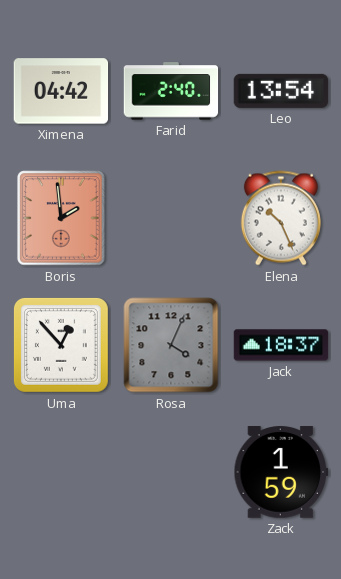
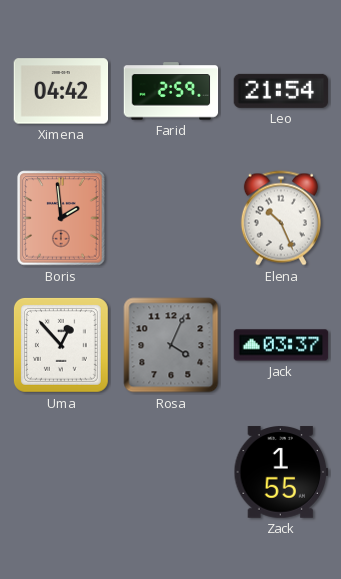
Farid: 2:40 -> 2:59
Leo: 13:54 -> 21:54
Jack: 18:37 -> 03:37
Zack: 1:59 -> 1:55
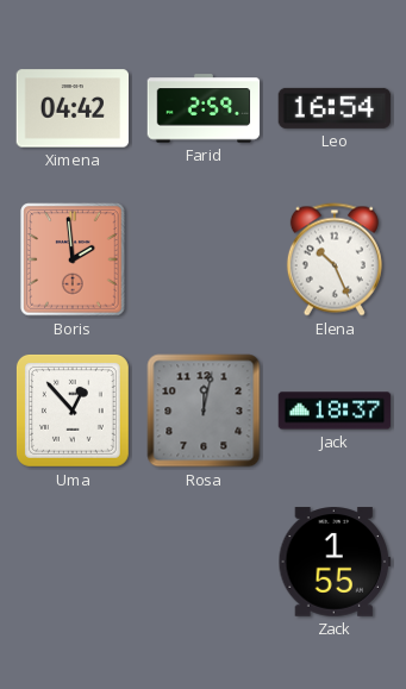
Leo: 21:54 -> 16:54
Rosa: 4:04 -> 12:02
Jack: 03:37 -> 18:37
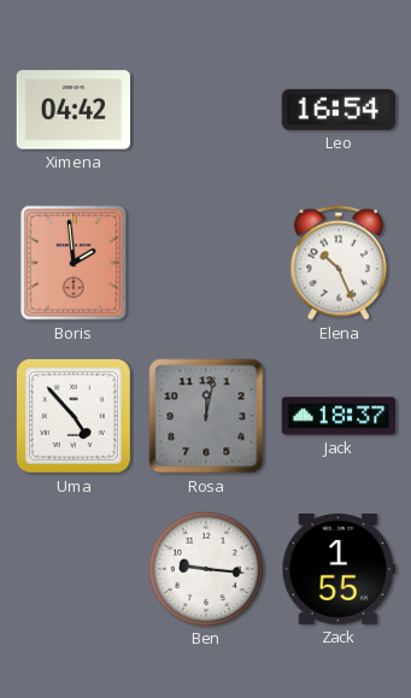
Farid: 2:59 -> none
Uma: 12:53 -> 4:53
Ben: none -> 9:16
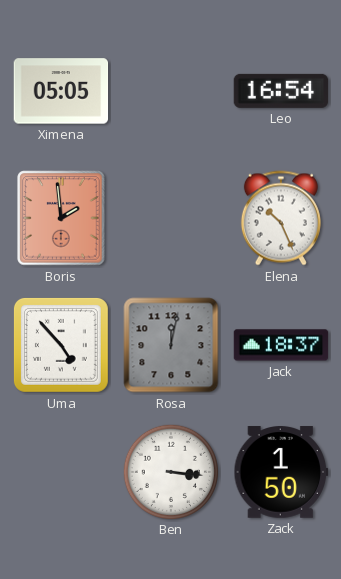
Ximena: 04:42 -> 05:05
Ben: 9:16 -> 3:16
Zack: 1:55 -> 1:50
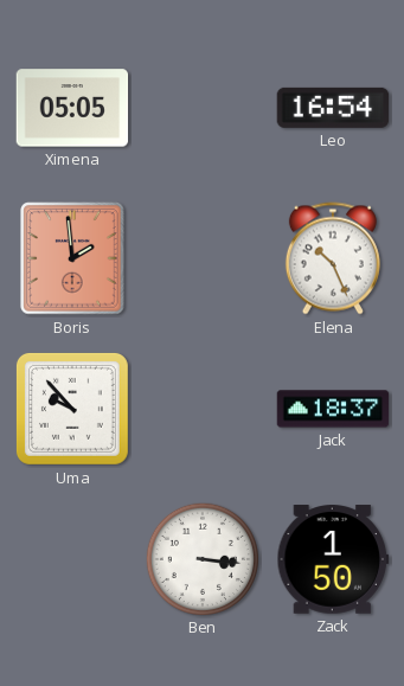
Uma: 4:53 -> 9:53
Rosa: 12:02 -> none
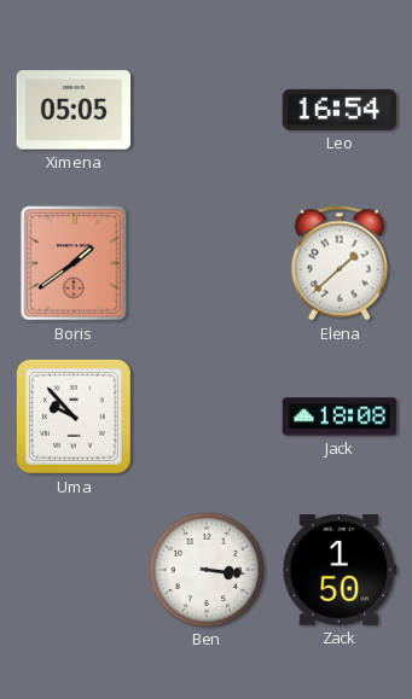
Boris: 1:59 -> 1:39
Elena: 10:26 -> 1:38
Jack: 18:37 -> 18:08
